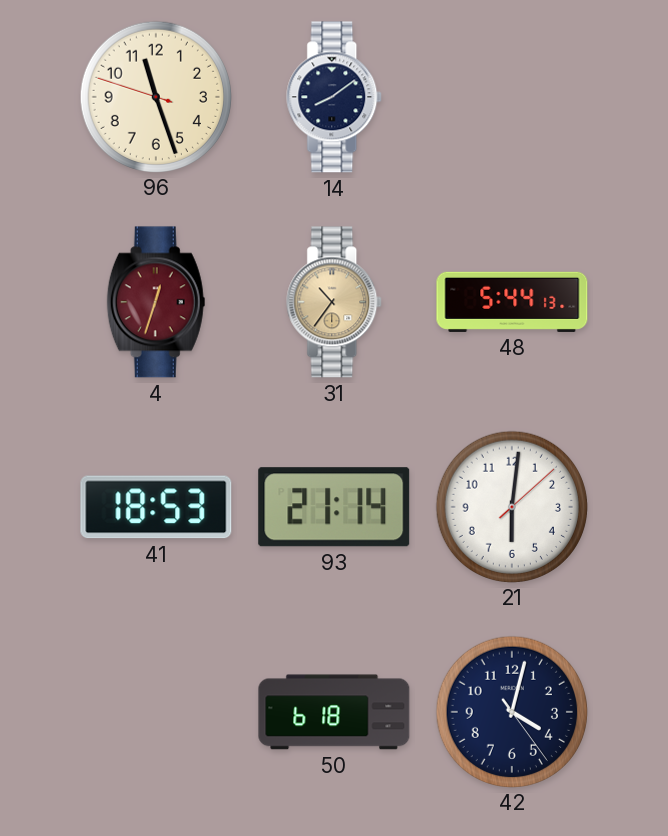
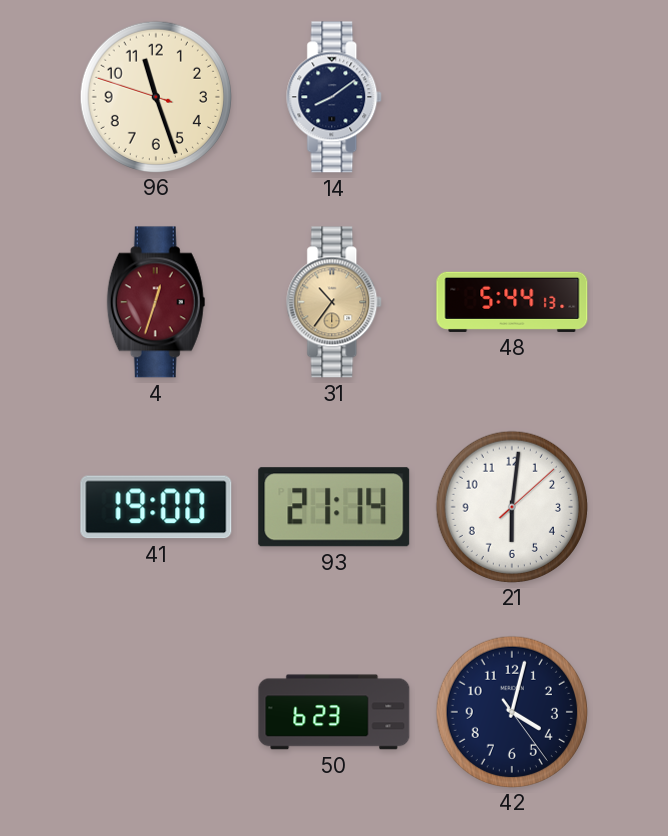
41: 18:53 -> 19:00
50: 6:18 -> 6:23
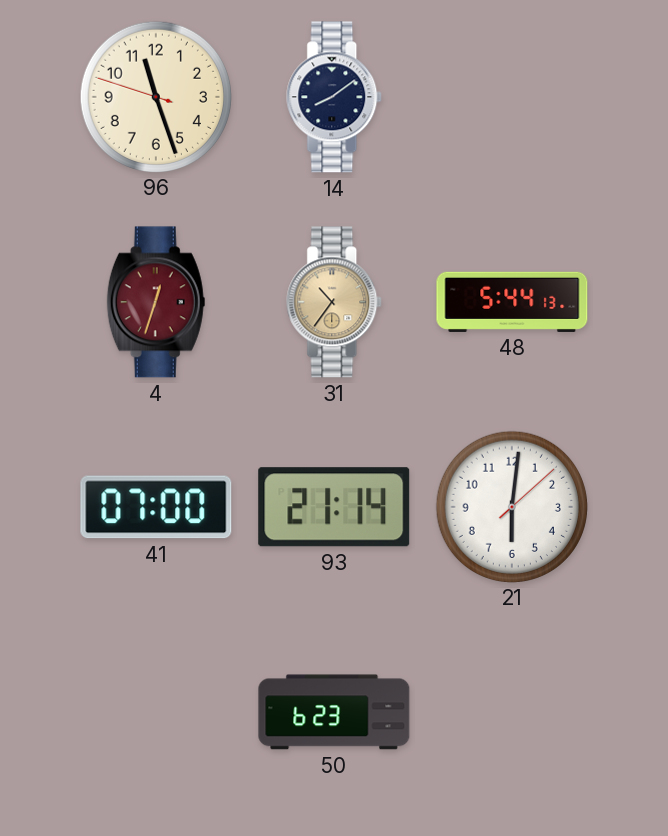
41: 19:00 -> 07:00
42: 4:02 -> none
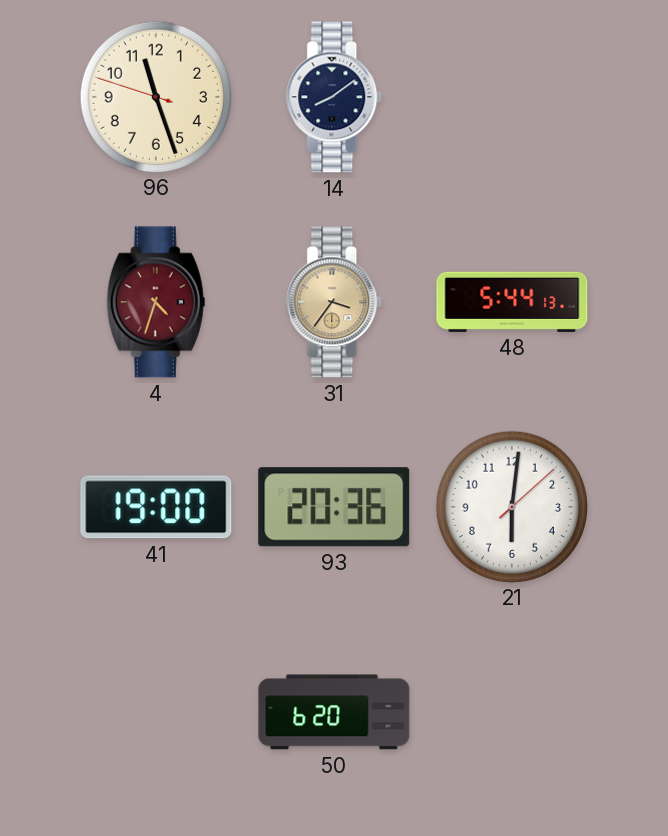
4: 12:33 -> 4:33
31: 10:36 -> 3:36
41: 07:00 -> 19:00
93: 21:14 -> 20:36
50: 6:23 -> 6:20
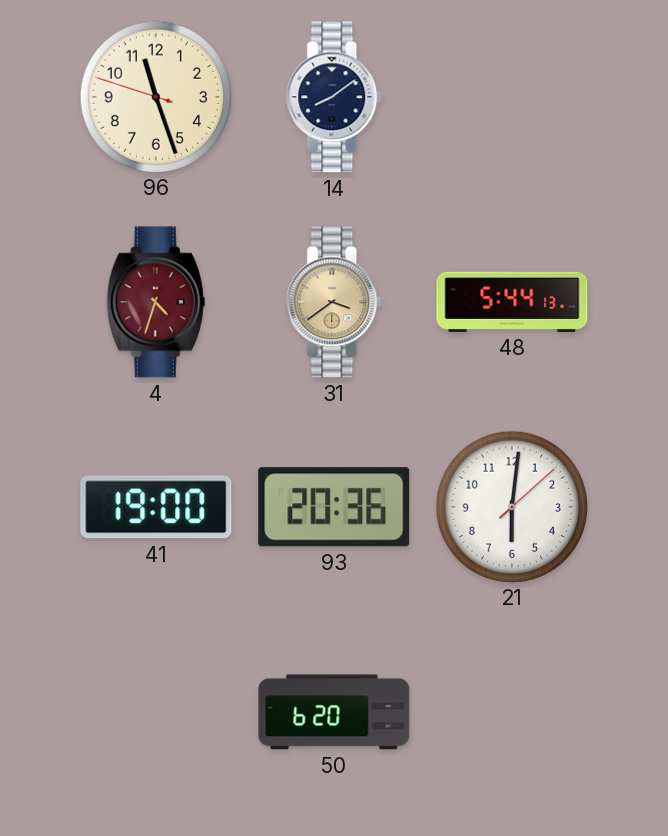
31: 3:36 -> 3:39
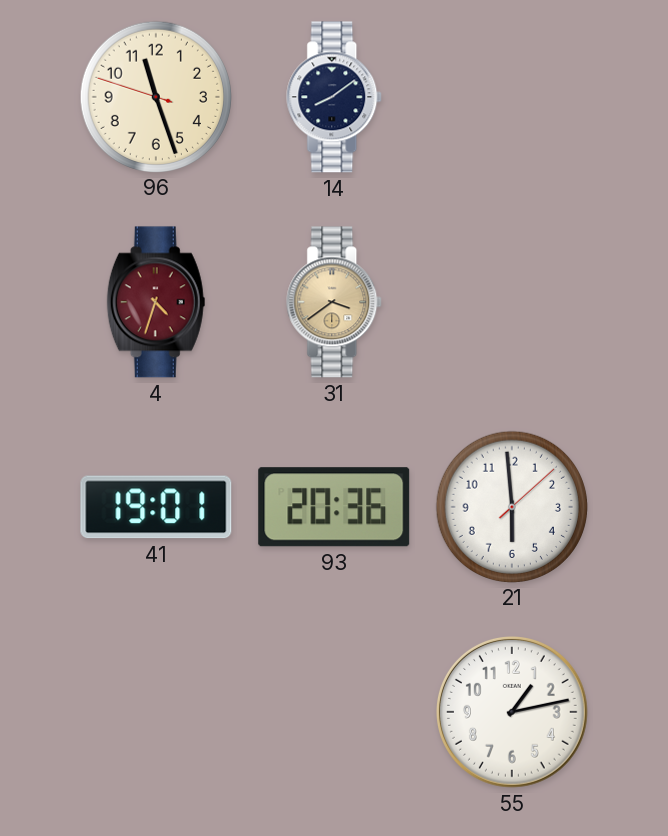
48: 5:44 -> none
41: 19:00 -> 19:01
21: 6:01 -> 5:59
50: 6:20 -> none
55: none -> 1:13
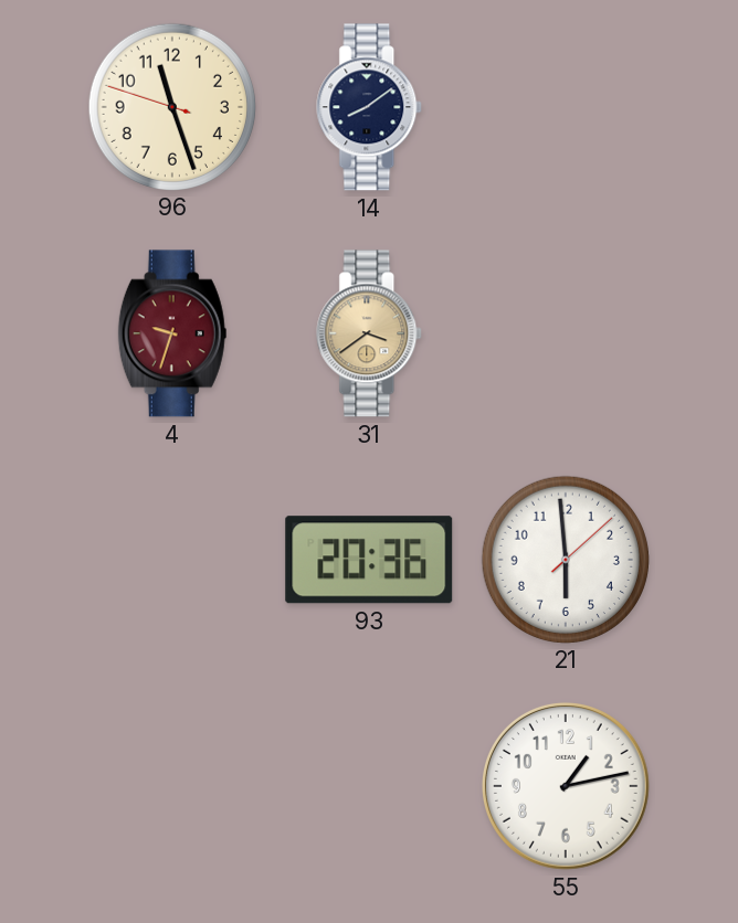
4: 4:33 -> 9:33
41: 19:01 -> none
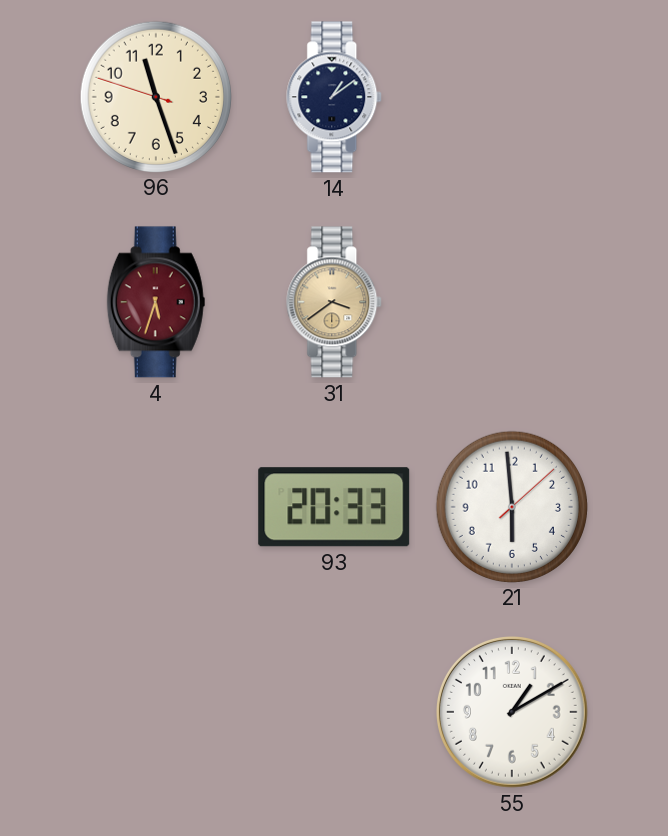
14: 8:09 -> 1:09
4: 9:33 -> 5:33
93: 20:36 -> 20:33
55: 1:13 -> 1:10
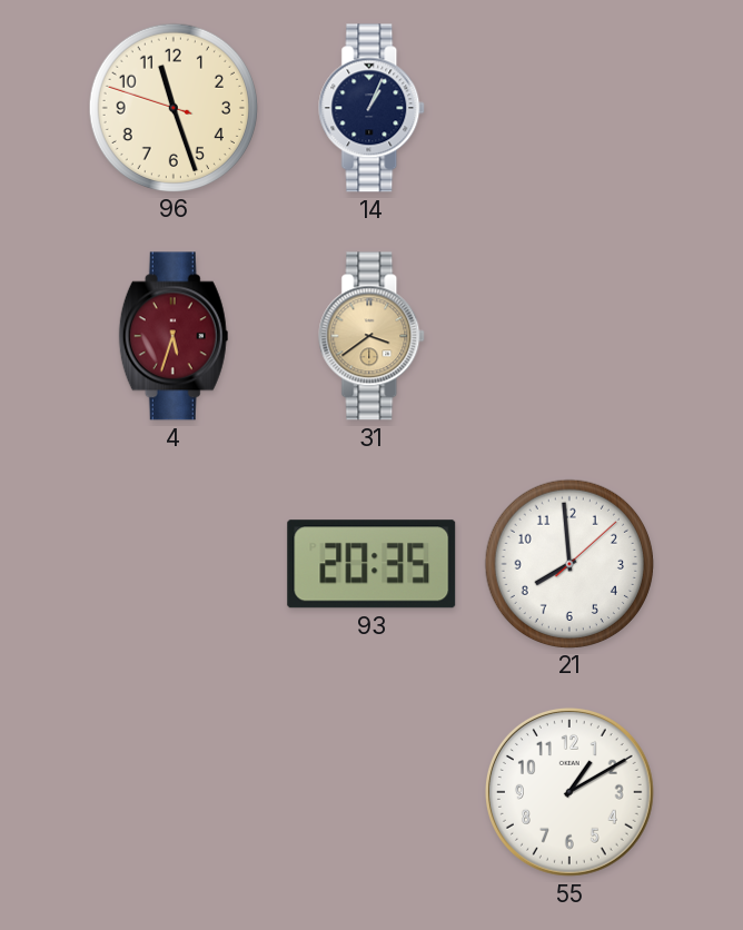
14: 1:09 -> 1:04
93: 20:33 -> 20:35
21: 5:59 -> 7:59
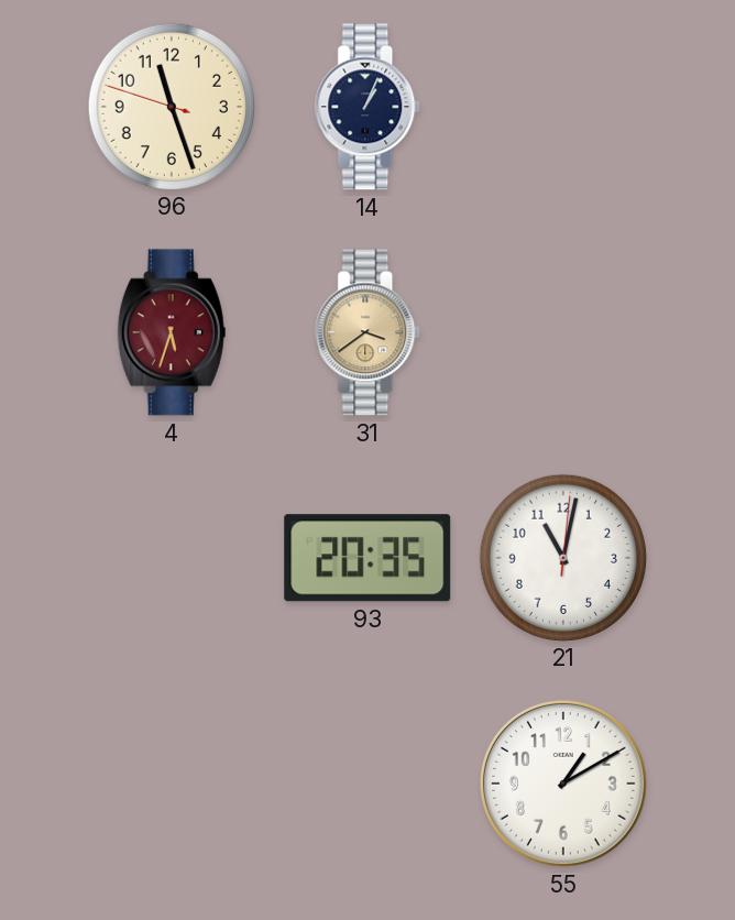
21: 7:59 -> 11:02
